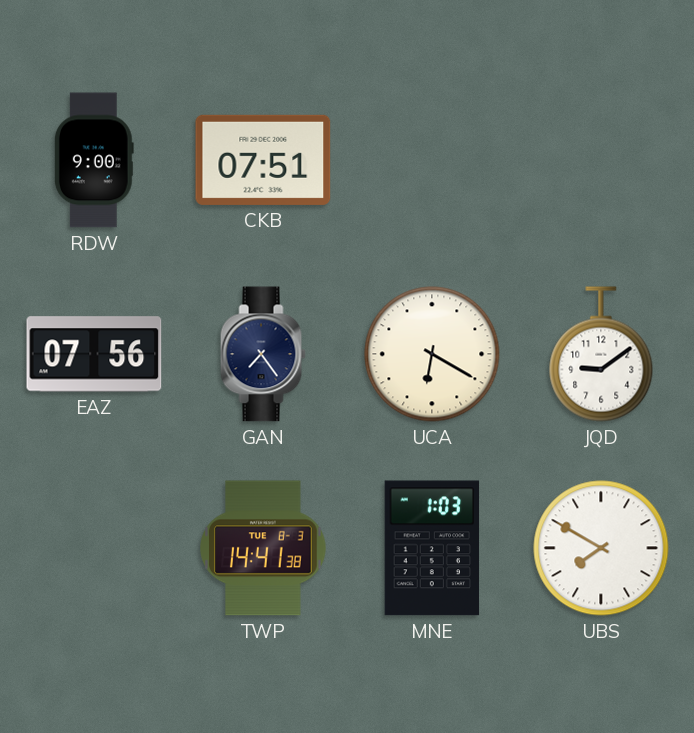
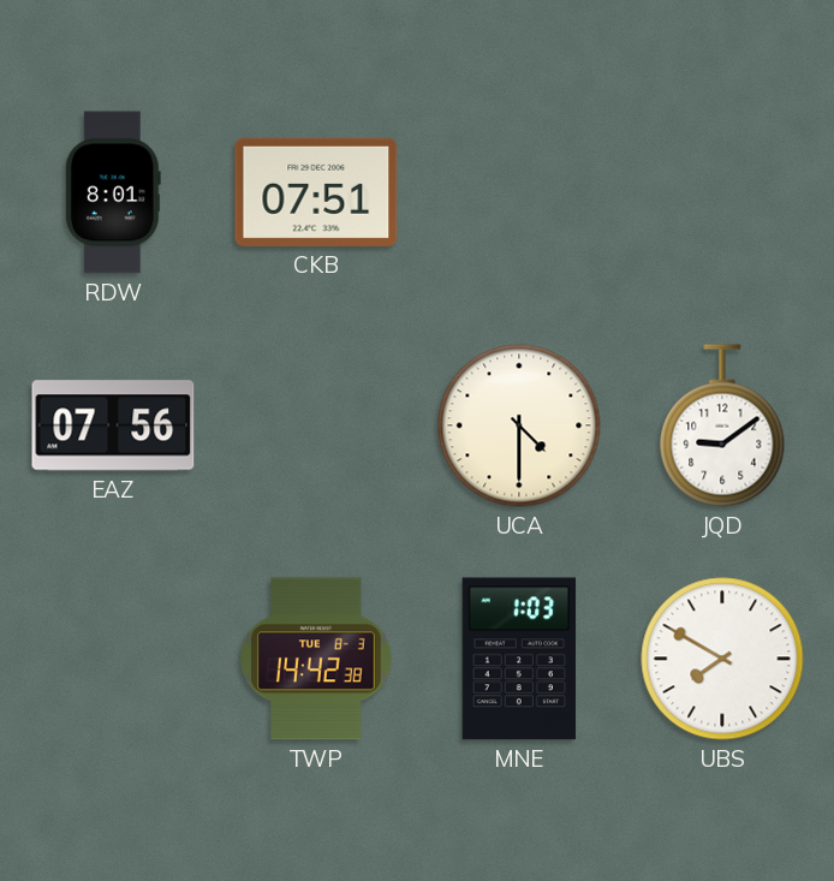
RDW: 9:00 -> 8:01
GAN: 7:24 -> none
UCA: 6:20 -> 4:30
TWP: 14:41 -> 14:42
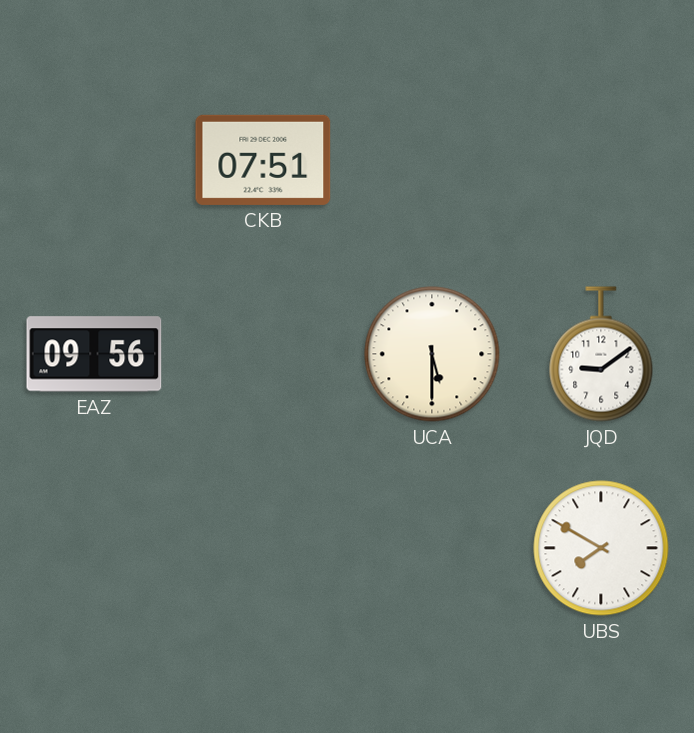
RDW: 8:01 -> none
EAZ: 07:56 -> 09:56
UCA: 4:30 -> 5:30
TWP: 14:42 -> none
MNE: 1:03 -> none
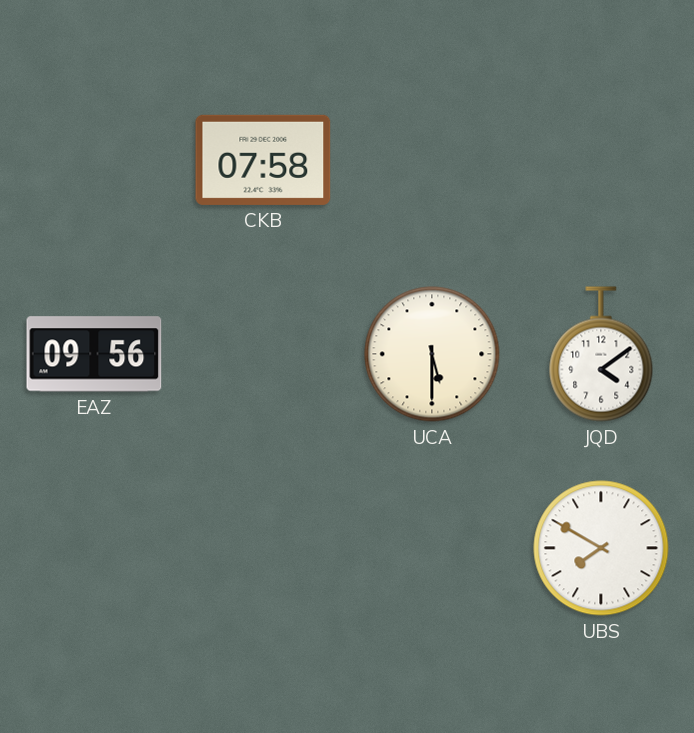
CKB: 07:51 -> 07:58
JQD: 9:09 -> 4:09
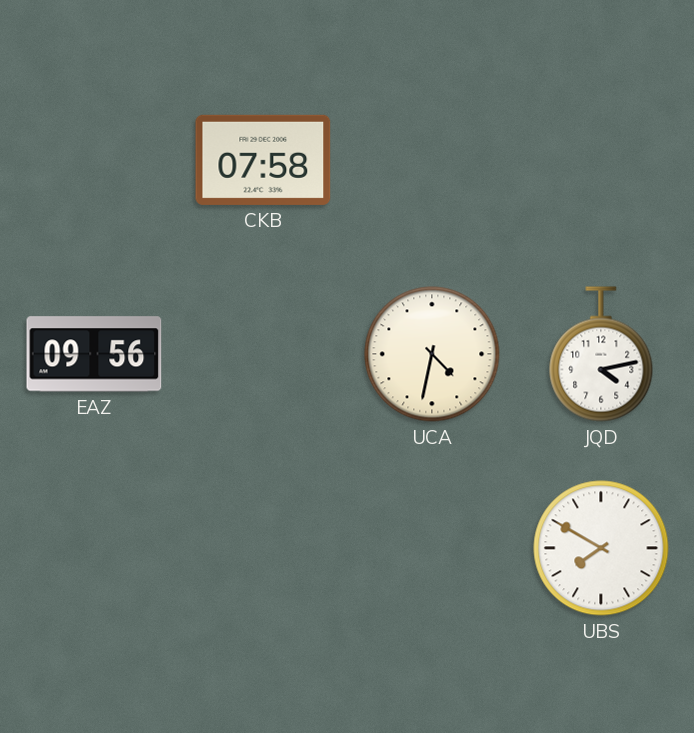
UCA: 5:30 -> 4:32
JQD: 4:09 -> 4:13
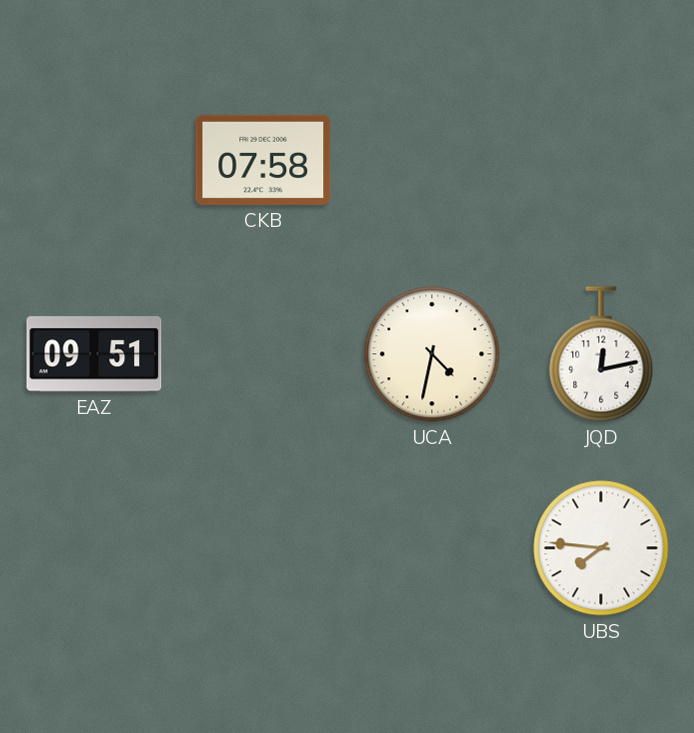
EAZ: 09:56 -> 09:51
JQD: 4:13 -> 12:13
UBS: 7:50 -> 7:46
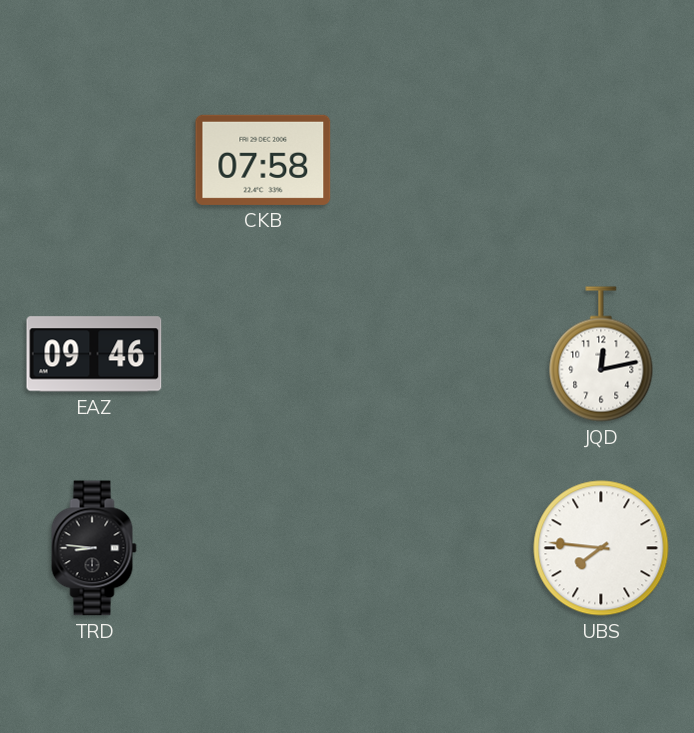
EAZ: 09:51 -> 09:46
UCA: 4:32 -> none
TRD: none -> 8:46
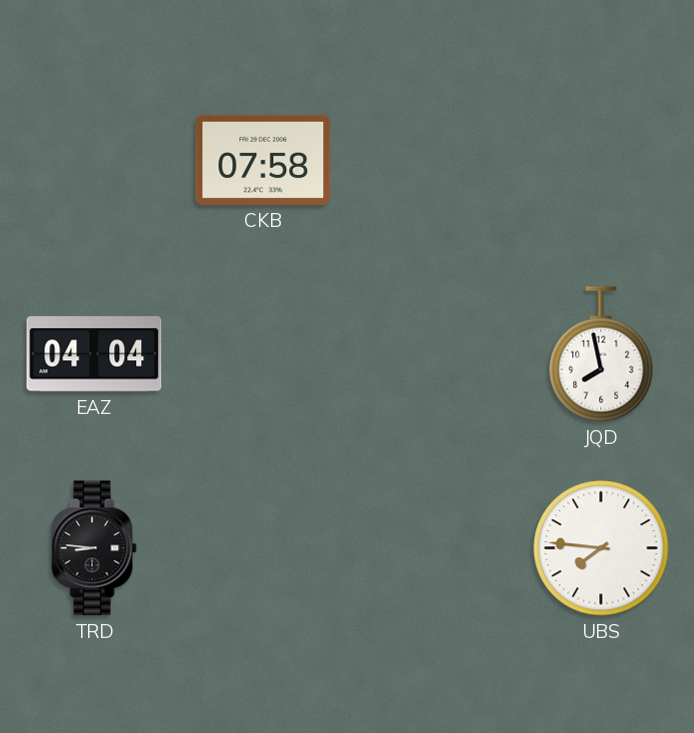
EAZ: 09:46 -> 04:04
JQD: 12:13 -> 7:58
